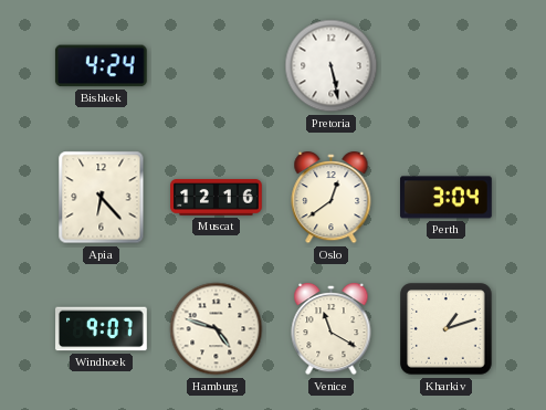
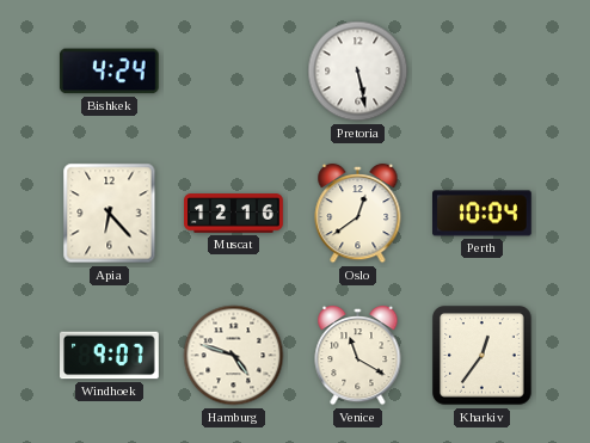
Perth: 3:04 -> 10:04
Kharkiv: 1:12 -> 12:36
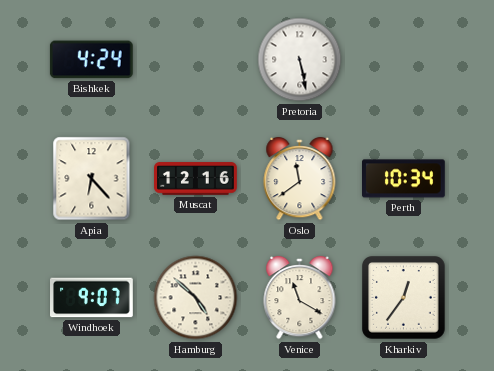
Oslo: 12:39 -> 11:39
Perth: 10:04 -> 10:34
Hamburg: 4:48 -> 4:52
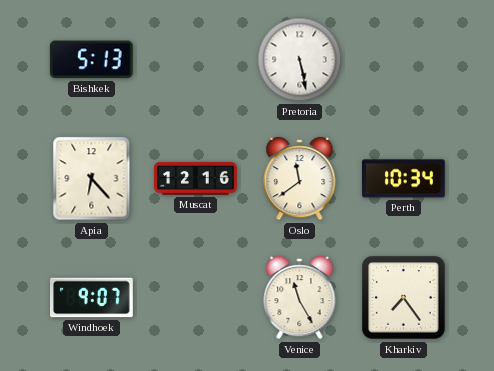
Bishkek: 4:24 -> 5:13
Hamburg: 4:52 -> none
Venice: 11:20 -> 11:25
Kharkiv: 12:36 -> 7:24
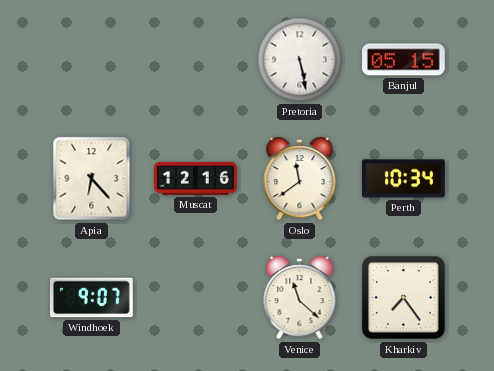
Bishkek: 5:13 -> none
Banjul: none -> 05:15
Venice: 11:25 -> 11:22
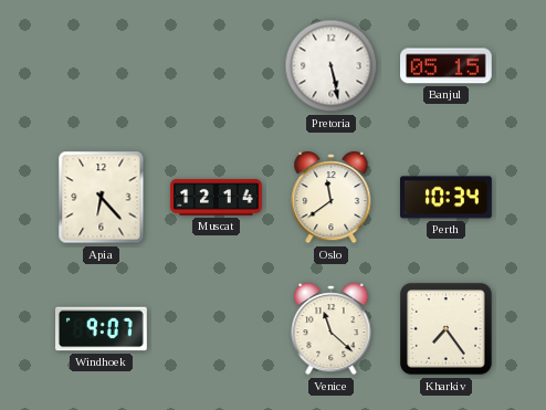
Muscat: 12:16 -> 12:14
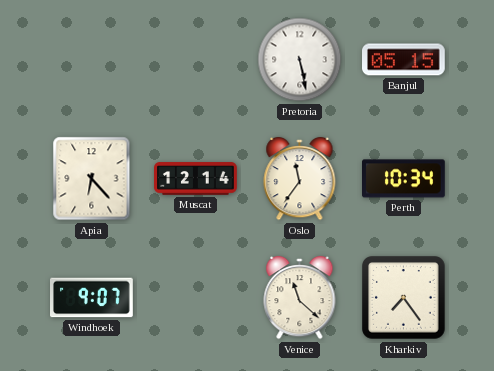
Oslo: 11:39 -> 11:36
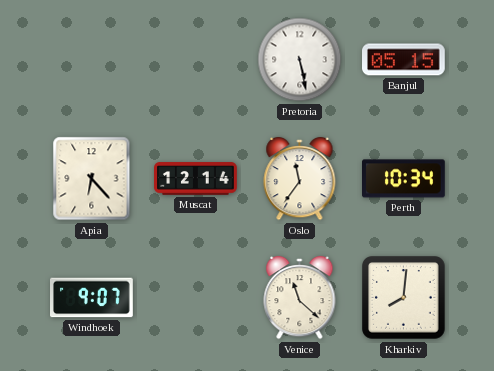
Kharkiv: 7:24 -> 8:01
